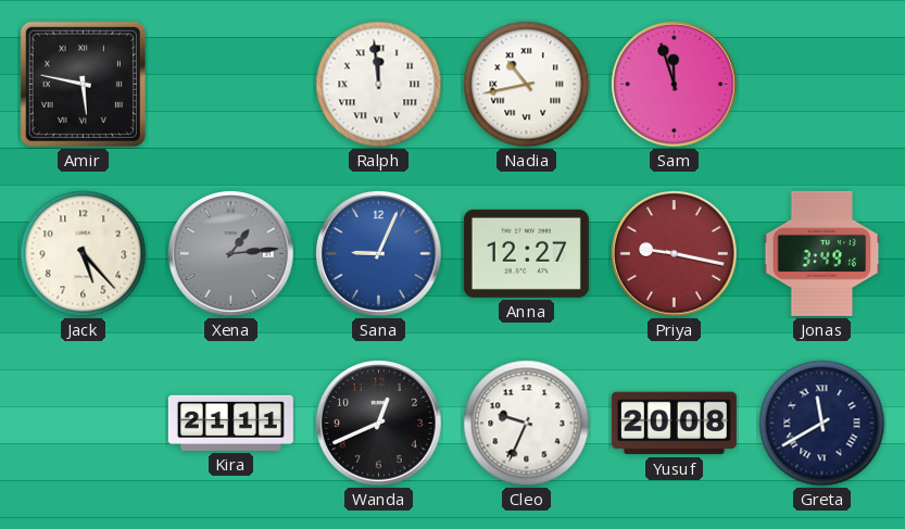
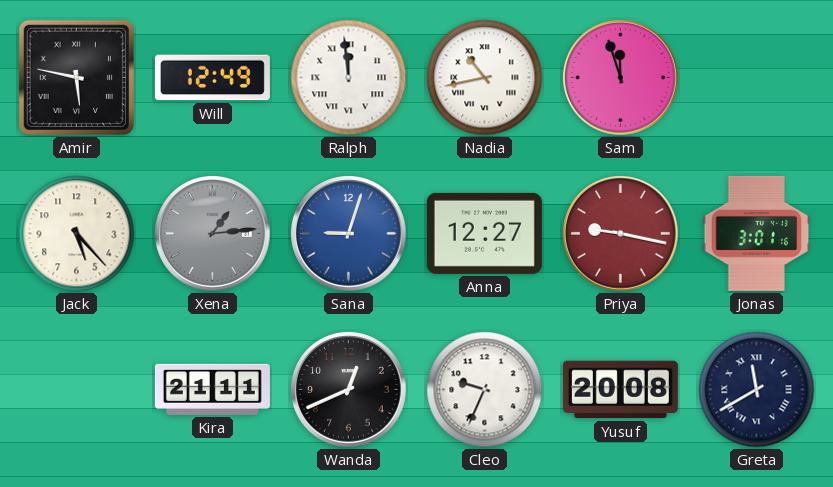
Will: none -> 12:49
Sana: 9:04 -> 9:03
Jonas: 3:49 -> 3:01
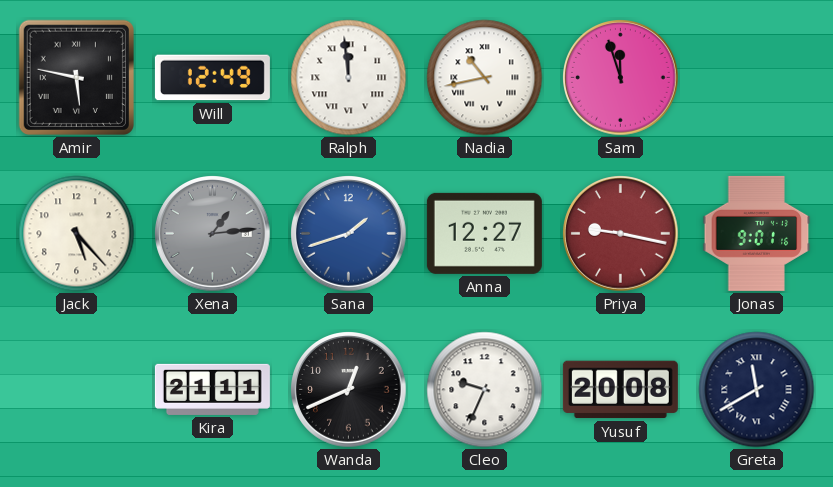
Sana: 9:03 -> 1:42
Jonas: 3:01 -> 9:01
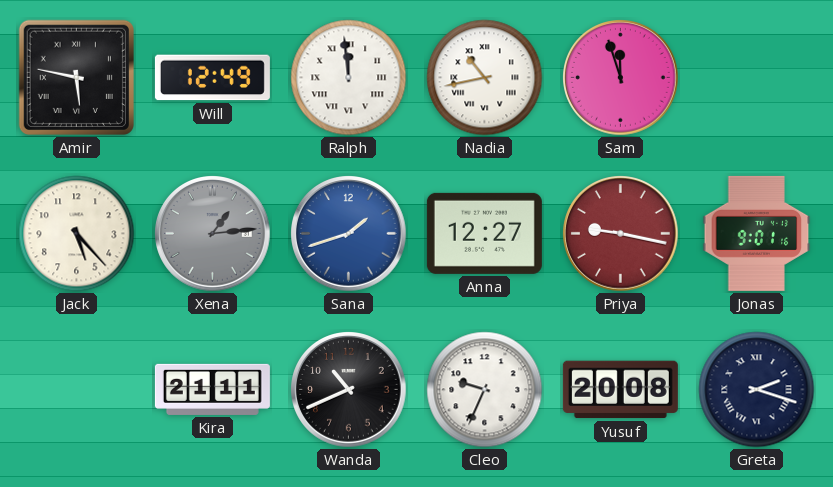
Wanda: 12:41 -> 10:41
Greta: 11:40 -> 2:18
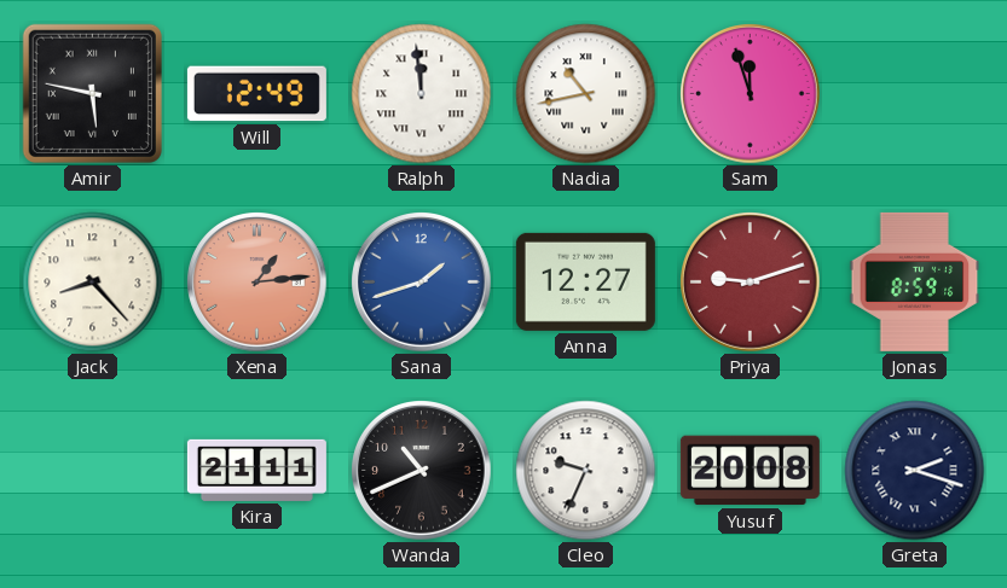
Jack: 5:23 -> 8:23
Xena dial: grey -> salmon
Priya: 9:17 -> 9:12
Jonas: 9:01 -> 8:59
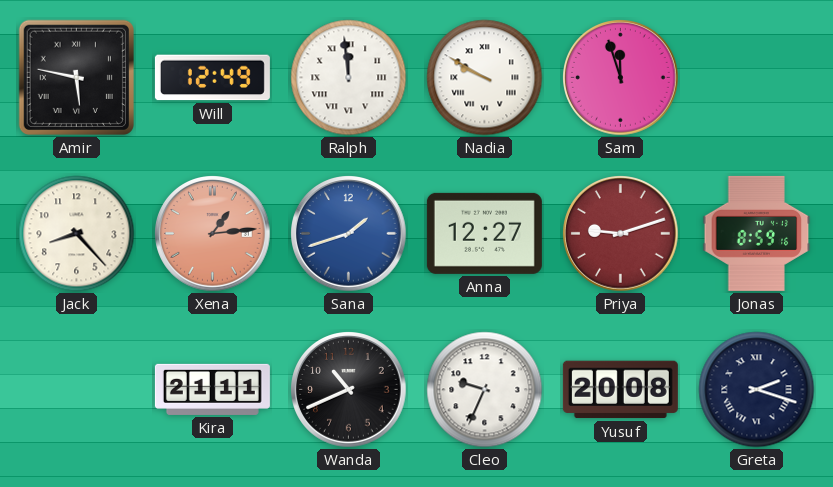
Nadia: 10:43 -> 9:50
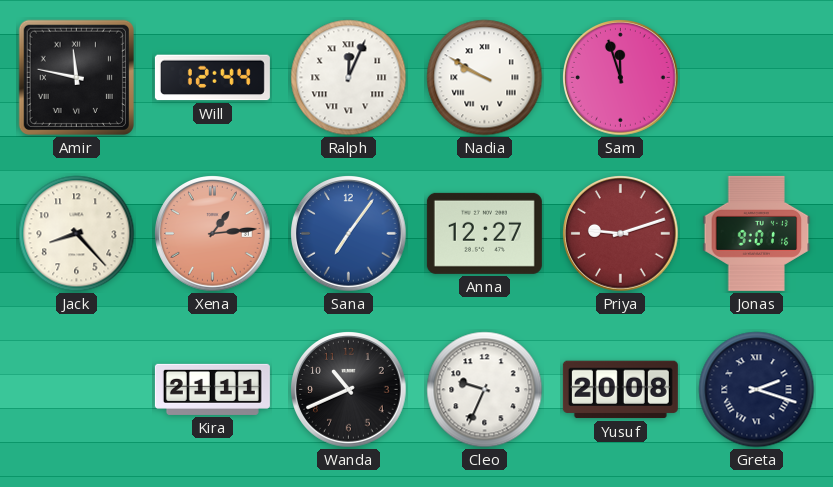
Amir: 5:47 -> 11:47
Will: 12:49 -> 12:44
Ralph: 11:59 -> 12:04
Sana: 1:42 -> 7:06
Jonas: 8:59 -> 9:01
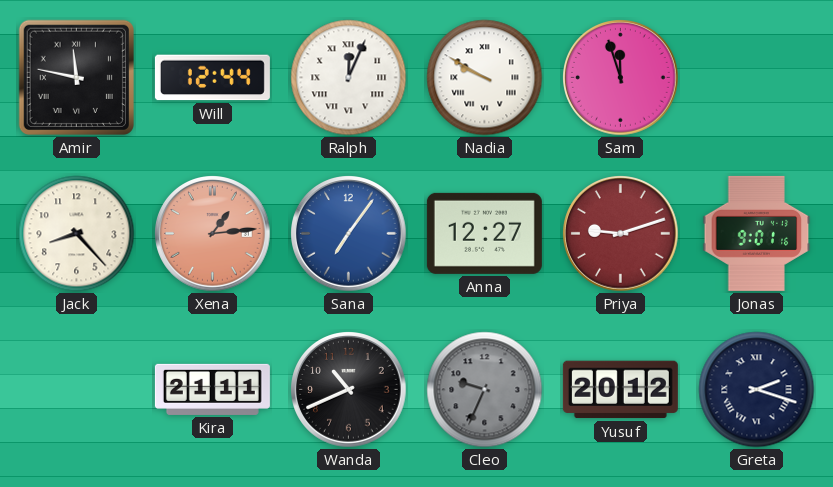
Cleo dial: white -> grey
Yusuf: 20:08 -> 20:12
